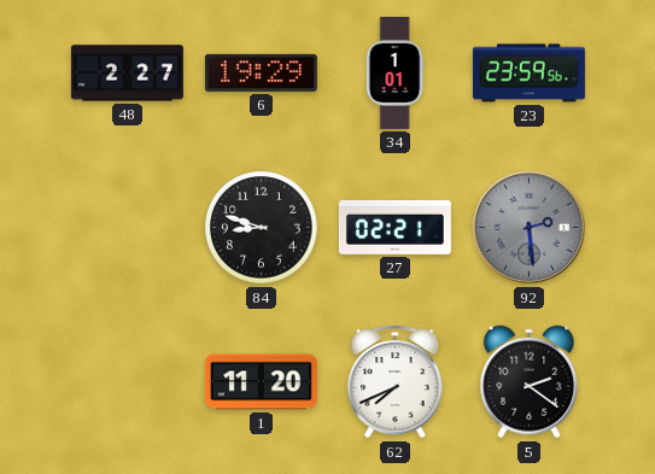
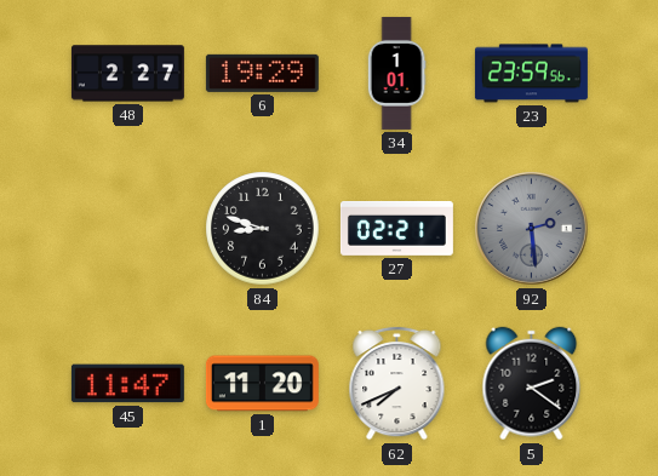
45: none -> 11:47
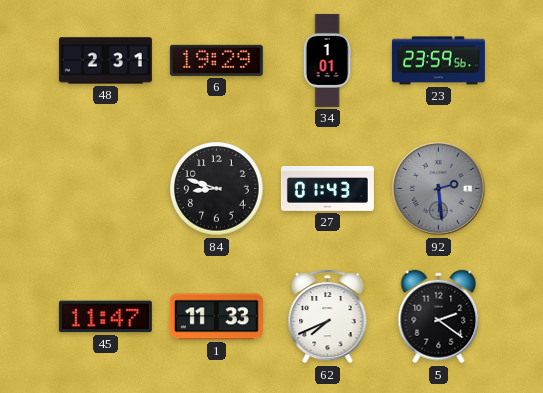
48: 2:27 -> 2:31
27: 02:21 -> 01:43
1: 11:20 -> 11:33
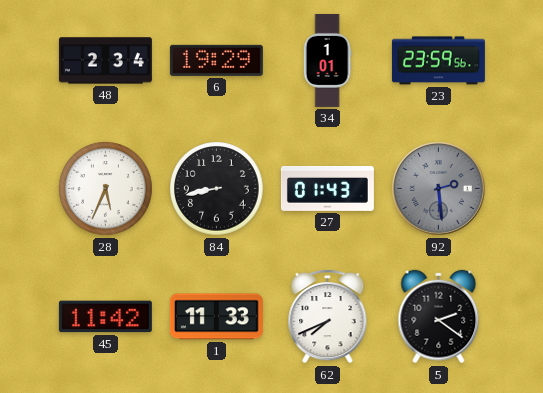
48: 2:31 -> 2:34
28: none -> 5:34
84: 8:48 -> 8:43
45: 11:47 -> 11:42
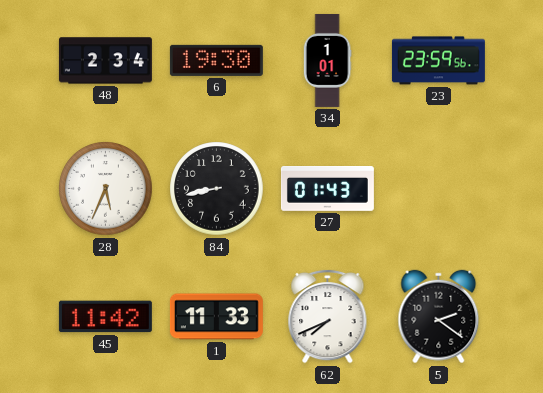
6: 19:29 -> 19:30
92: 2:29 -> none
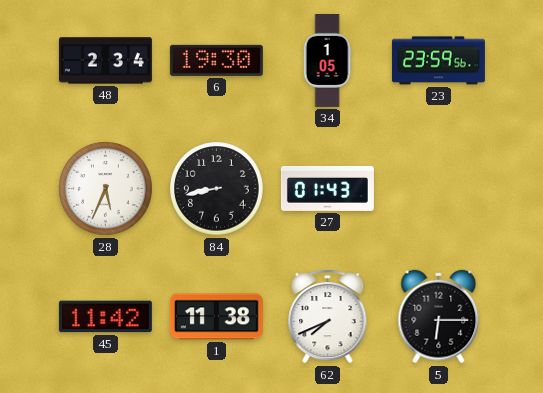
34: 1:01 -> 1:05
1: 11:33 -> 11:38
5: 2:21 -> 6:15
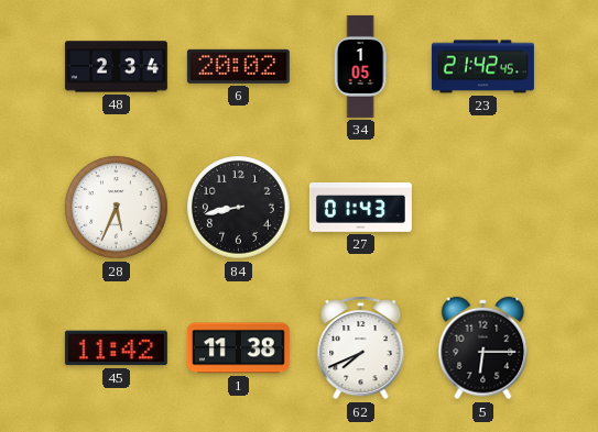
6: 19:30 -> 20:02
23: 23:59 -> 21:42
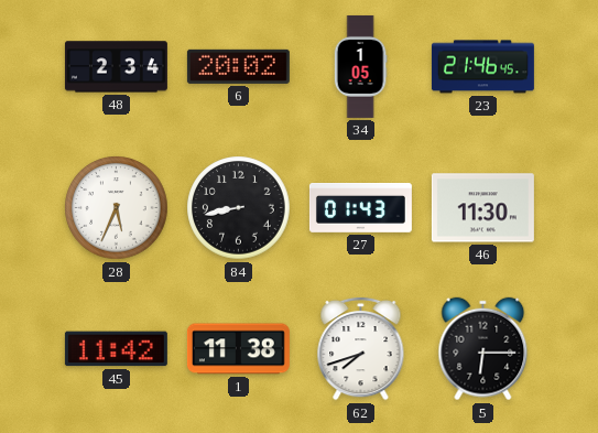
23: 21:42 -> 21:46
46: none -> 11:30
62: 7:41 -> 7:42
